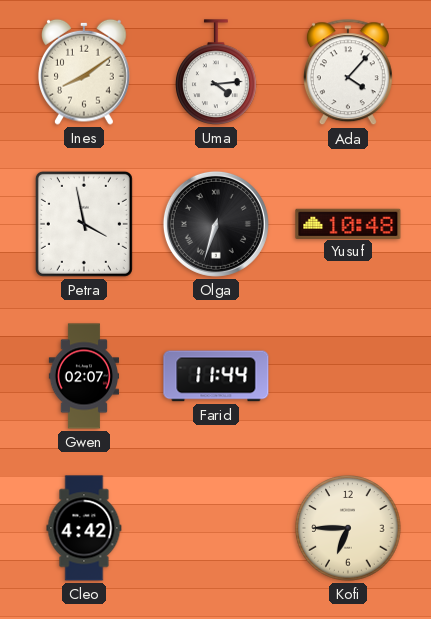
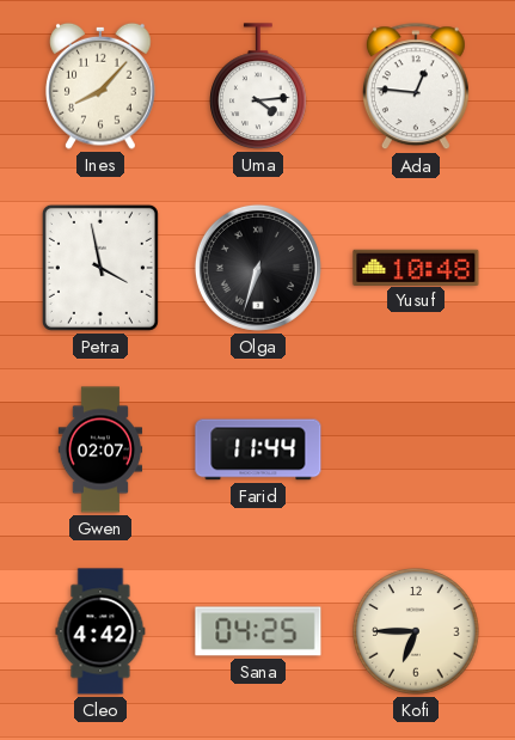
Ines: 8:09 -> 8:07
Ada: 4:07 -> 12:46
Sana: none -> 04:25
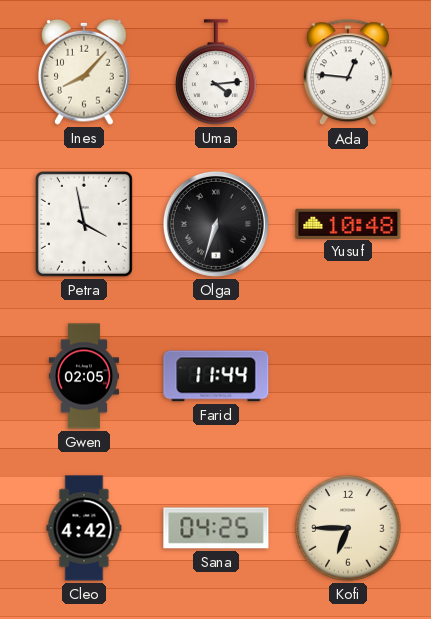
Gwen: 02:07 -> 02:05
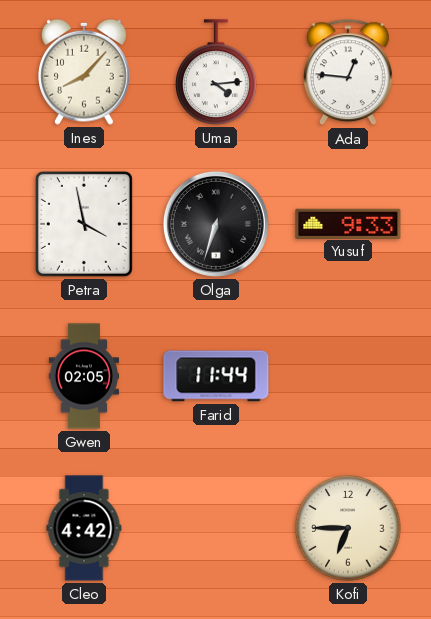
Yusuf: 10:48 -> 9:33
Sana: 04:25 -> none
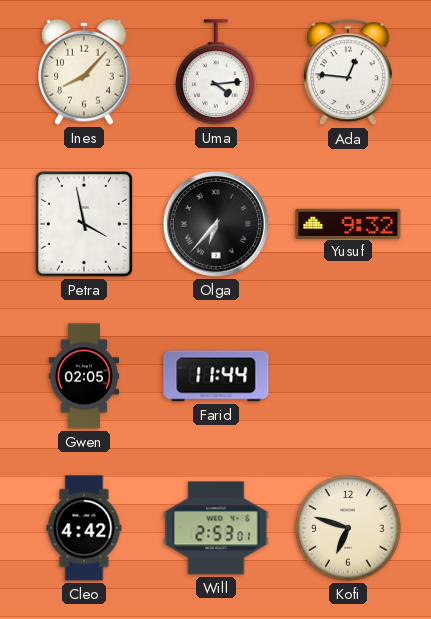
Olga: 6:33 -> 6:37
Yusuf: 9:33 -> 9:32
Will: none -> 2:53
Kofi: 6:45 -> 6:48
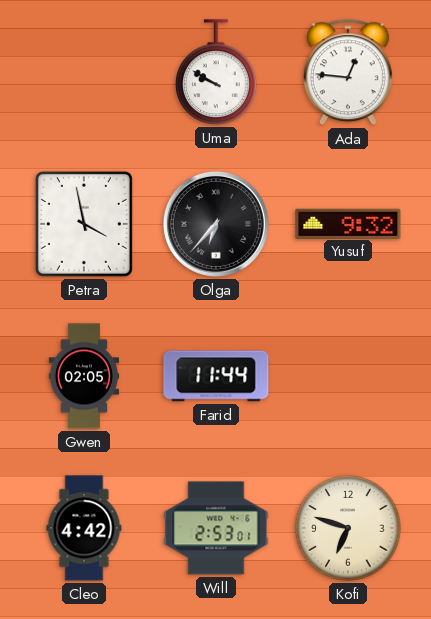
Ines: 8:07 -> none
Uma: 4:14 -> 9:50
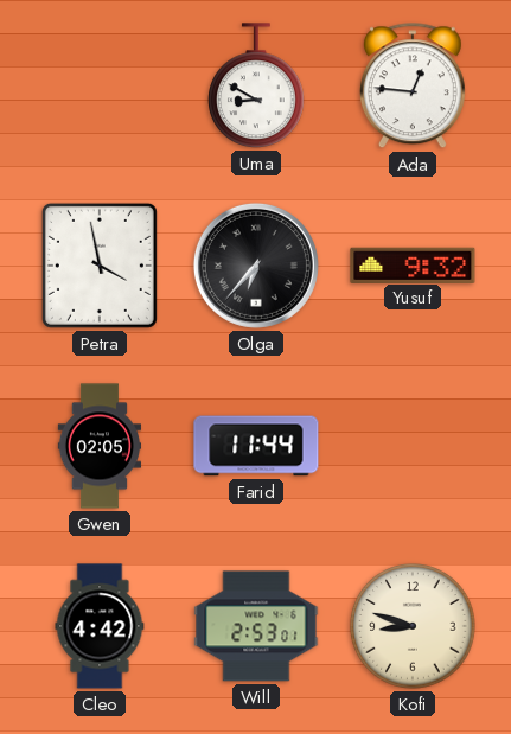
Uma: 9:50 -> 8:50
Kofi: 6:48 -> 8:48
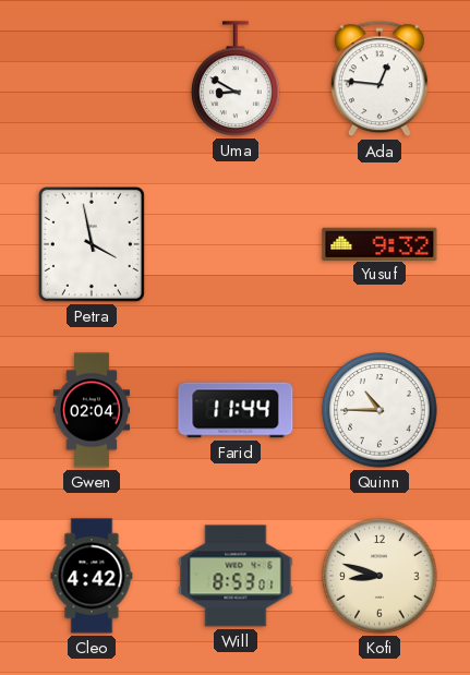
Olga: 6:37 -> none
Gwen: 02:05 -> 02:04
Quinn: none -> 10:45
Will: 2:53 -> 8:53
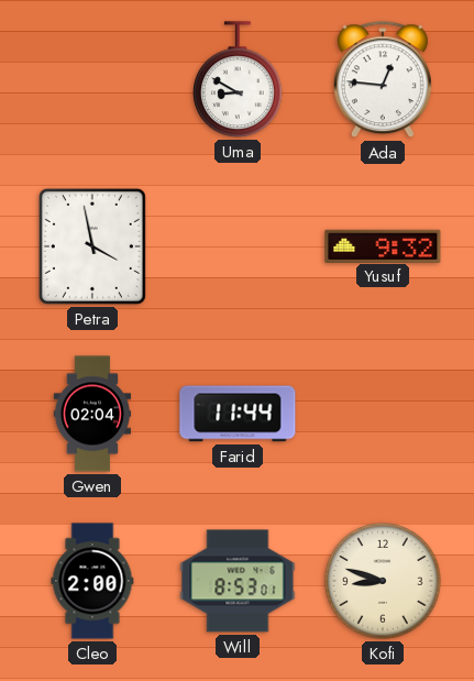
Quinn: 10:45 -> none
Cleo: 4:42 -> 2:00
